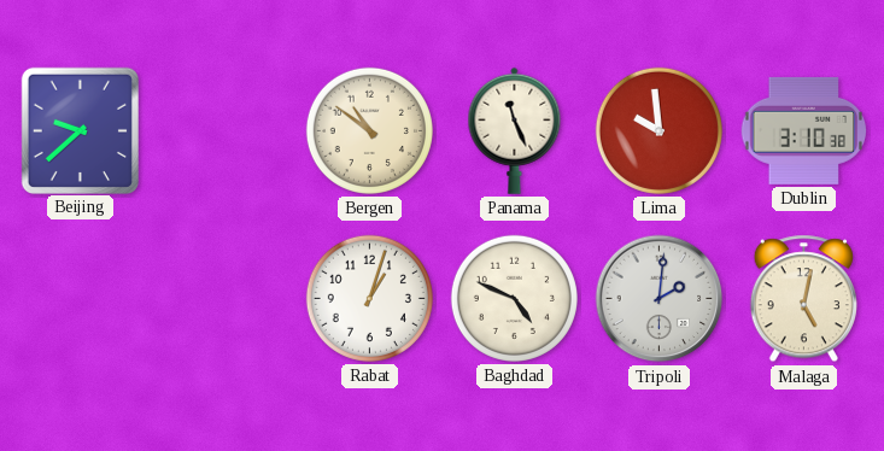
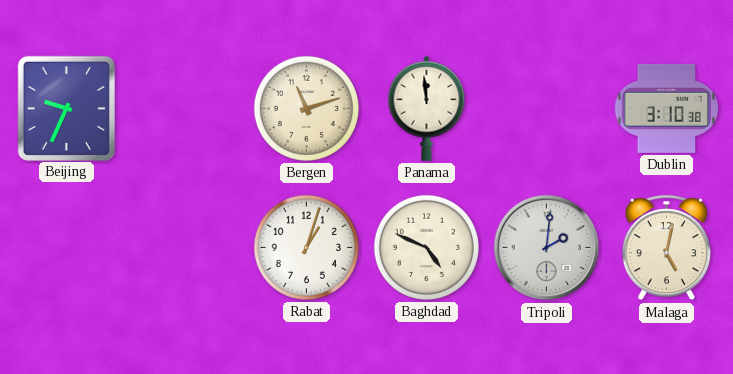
Beijing: 9:38 -> 9:34
Bergen: 10:51 -> 11:12
Panama: 11:26 -> 11:59
Lima: 9:59 -> none
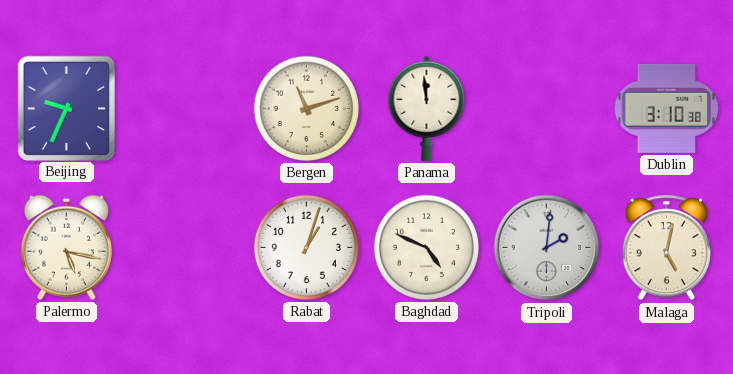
Palermo: none -> 5:17
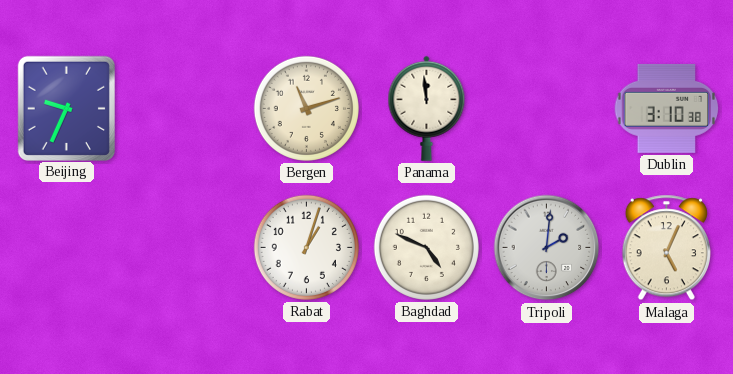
Palermo: 5:17 -> none
Malaga: 5:02 -> 5:04
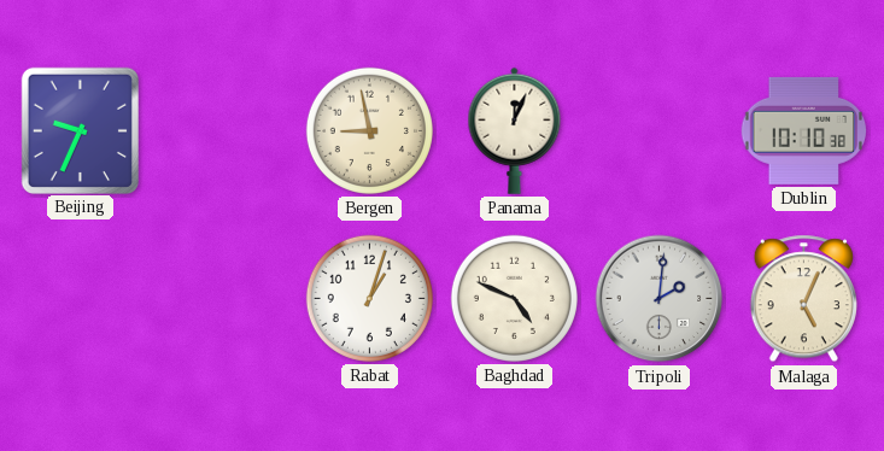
Bergen: 11:12 -> 8:58
Panama: 11:59 -> 12:04
Dublin: 3:10 -> 10:10
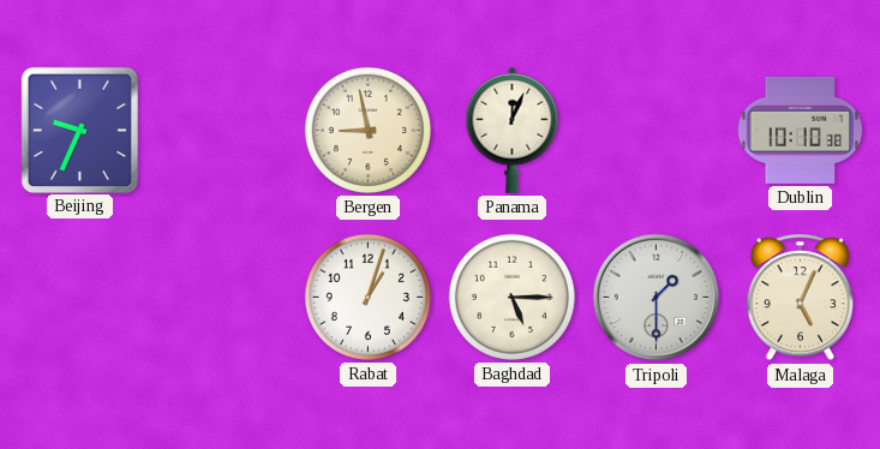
Baghdad: 4:49 -> 5:15
Tripoli: 2:01 -> 1:30
